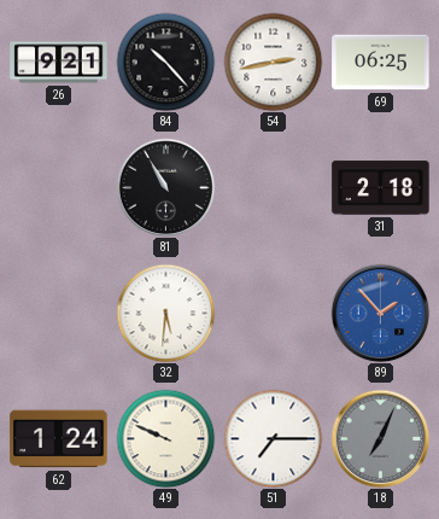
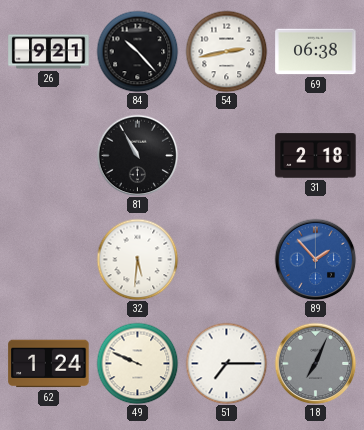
69: 06:25 -> 06:38
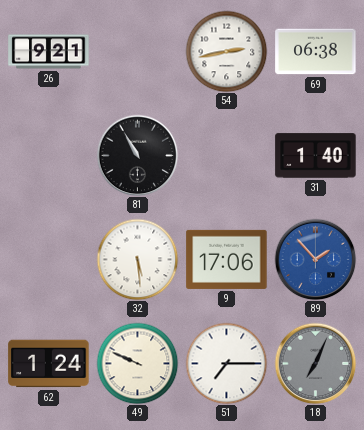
84: 10:23 -> none
31: 2:18 -> 1:40
32: 5:31 -> 5:29
9: none -> 17:06
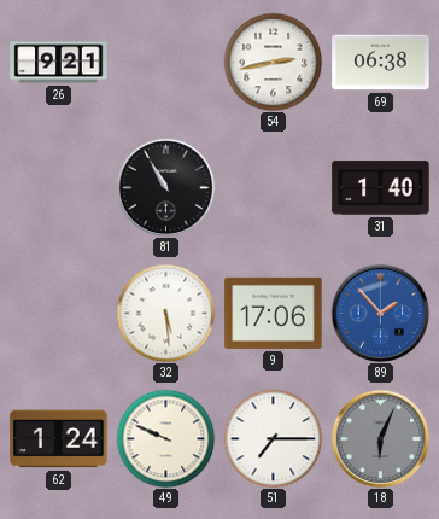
18: 7:04 -> 6:04
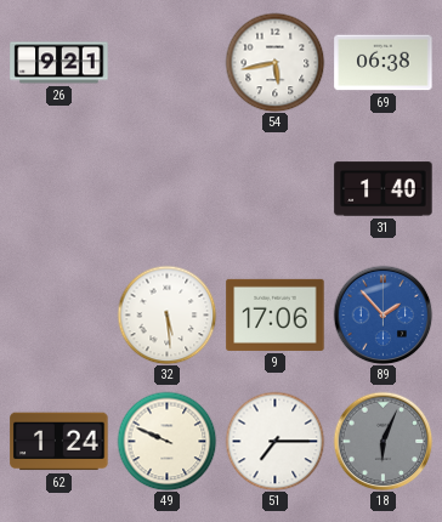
54: 2:43 -> 5:43
81: 10:55 -> none
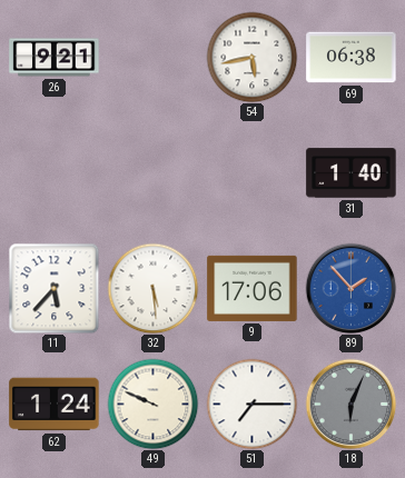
11: none -> 5:37
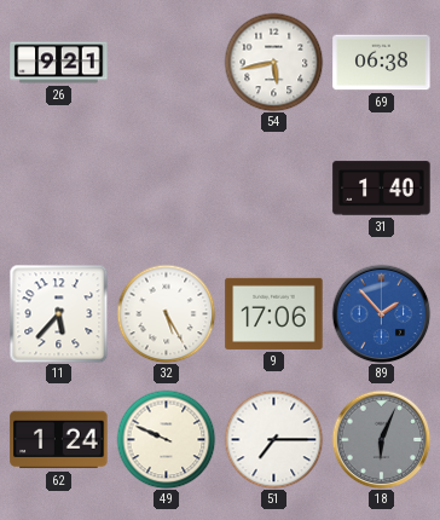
32: 5:29 -> 5:25
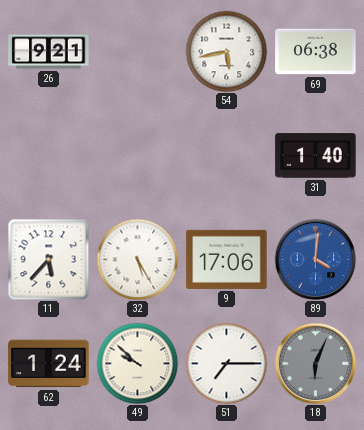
89: 1:53 -> 4:01
49: 9:49 -> 9:52
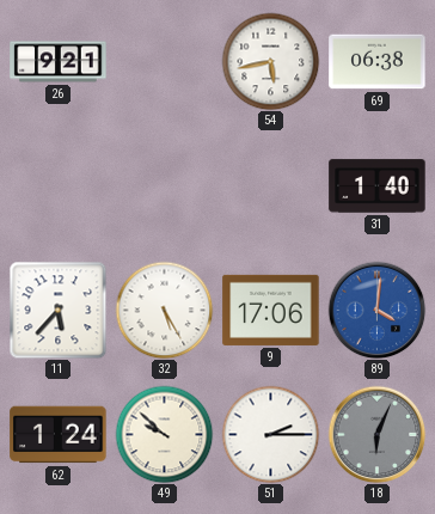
51: 7:15 -> 2:15
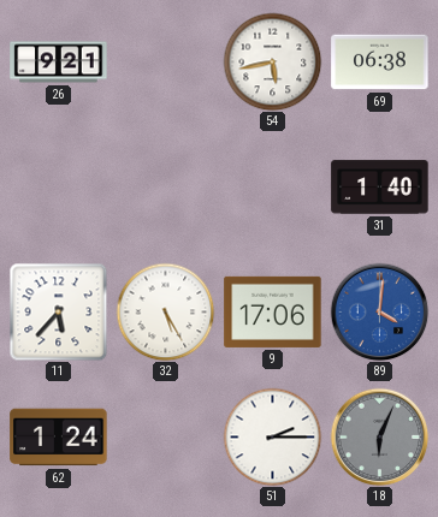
49: 9:52 -> none
